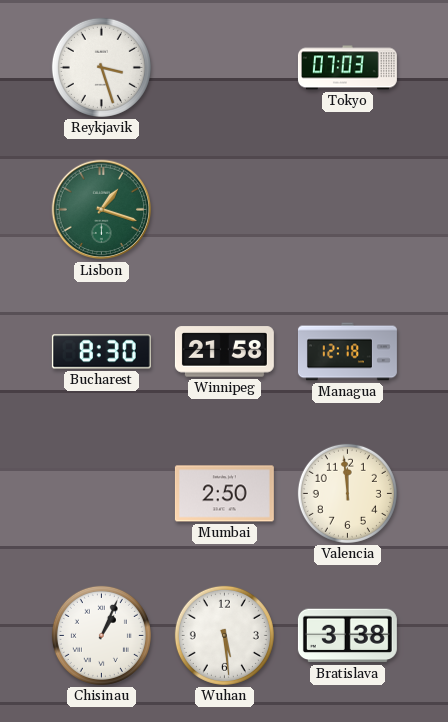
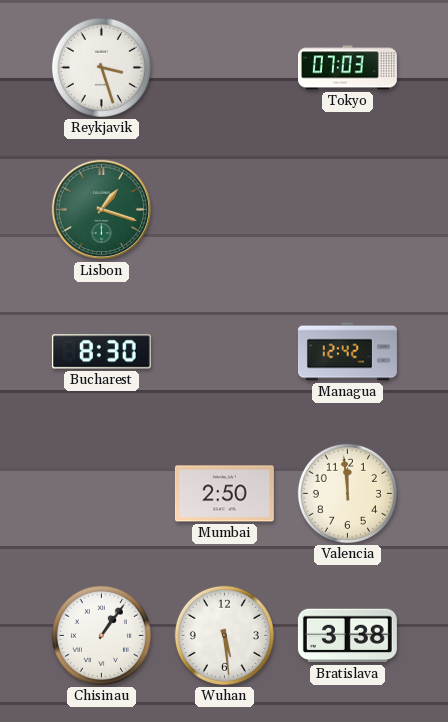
Winnipeg: 21:58 -> none
Managua: 12:18 -> 12:42
Chisinau: 1:04 -> 1:06
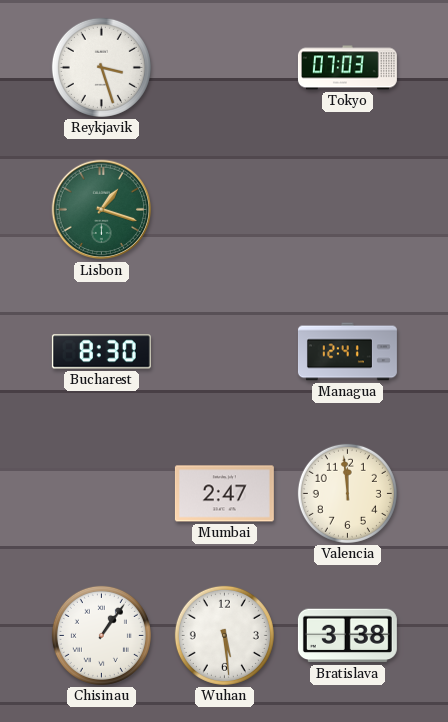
Managua: 12:42 -> 12:41
Mumbai: 2:50 -> 2:47
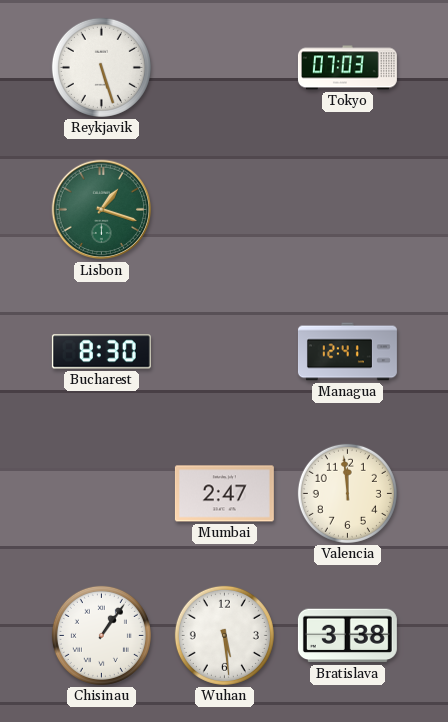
Reykjavik: 3:27 -> 5:27
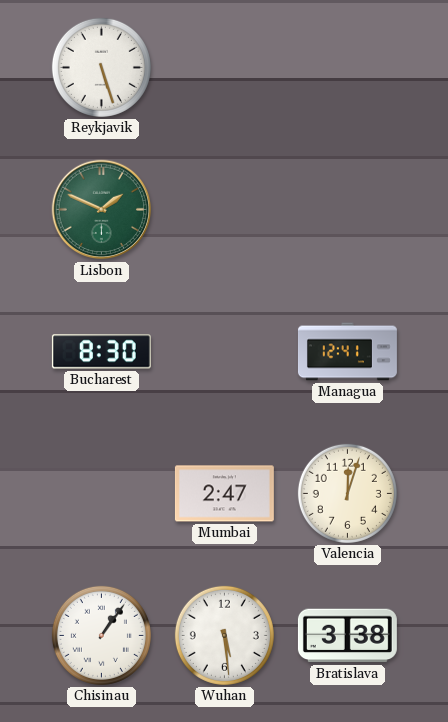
Tokyo: 07:03 -> none
Lisbon: 1:18 -> 1:49
Valencia: 11:59 -> 12:03
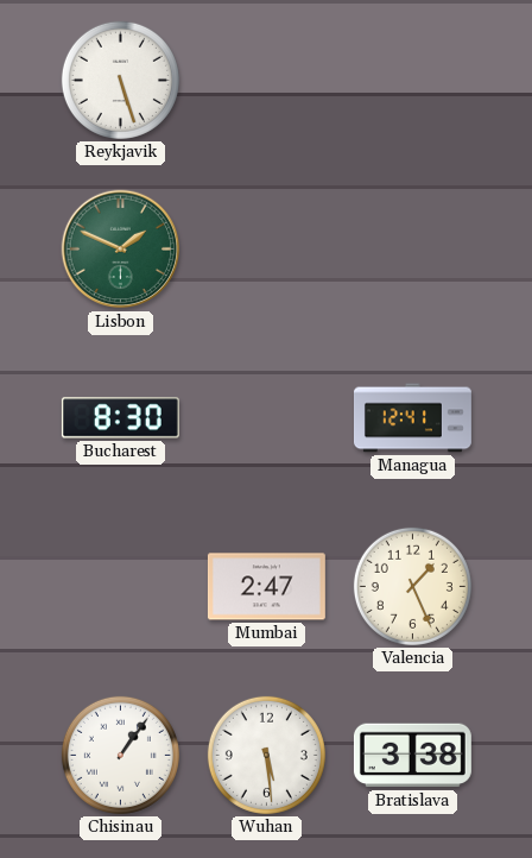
Valencia: 12:03 -> 1:26
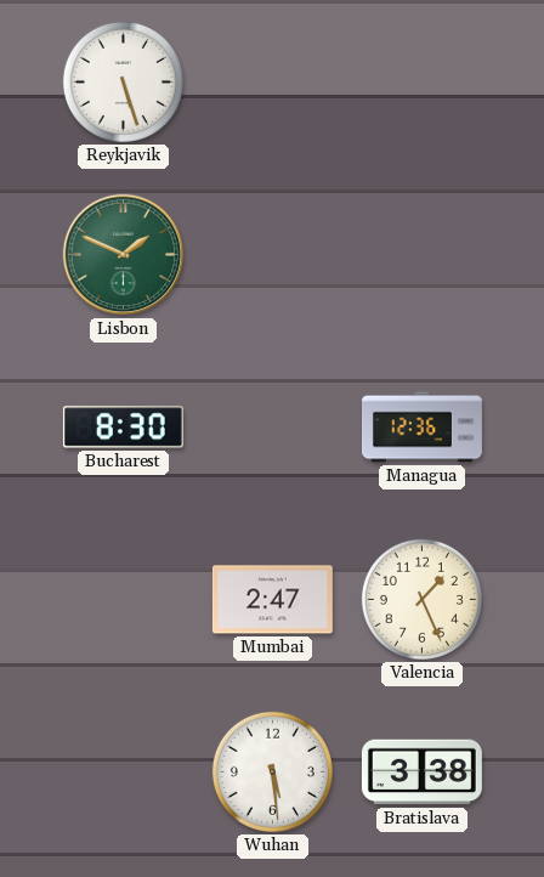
Managua: 12:41 -> 12:36
Chisinau: 1:06 -> none
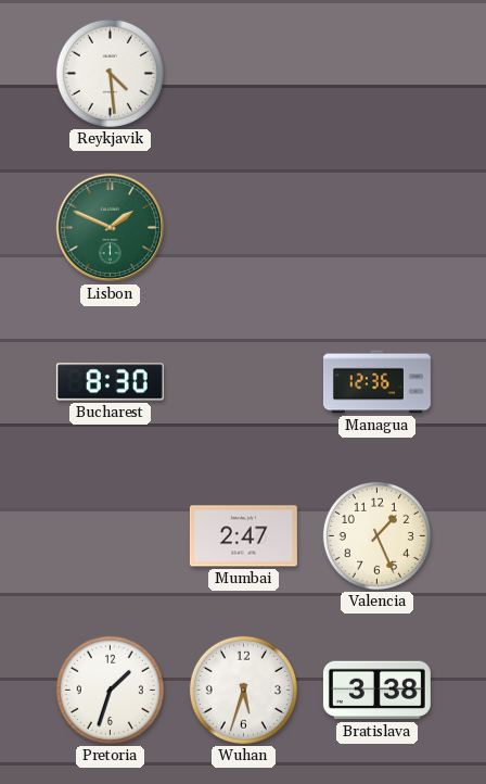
Reykjavik: 5:27 -> 4:29
Pretoria: none -> 1:33
Wuhan: 5:29 -> 5:33
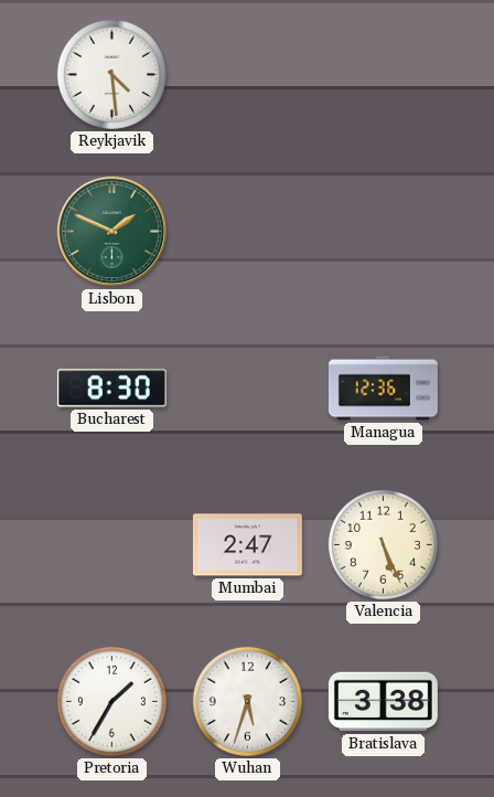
Valencia: 1:26 -> 5:26
Pretoria: 1:33 -> 1:35
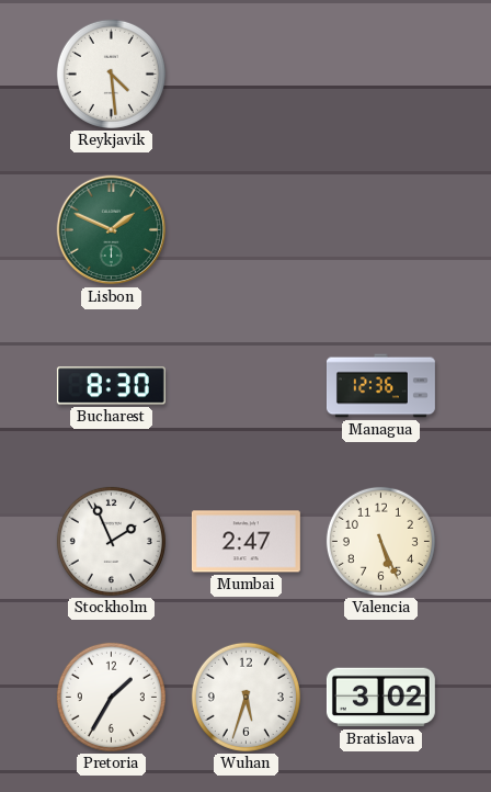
Stockholm: none -> 1:56
Bratislava: 3:38 -> 3:02
